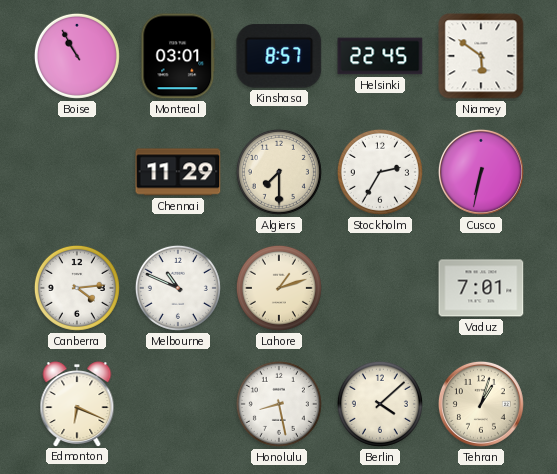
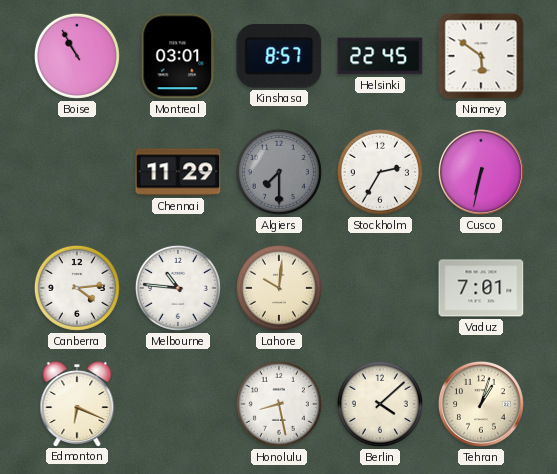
Algiers dial: cream -> grey
Melbourne: 10:49 -> 10:46
Lahore: 1:12 -> 10:01
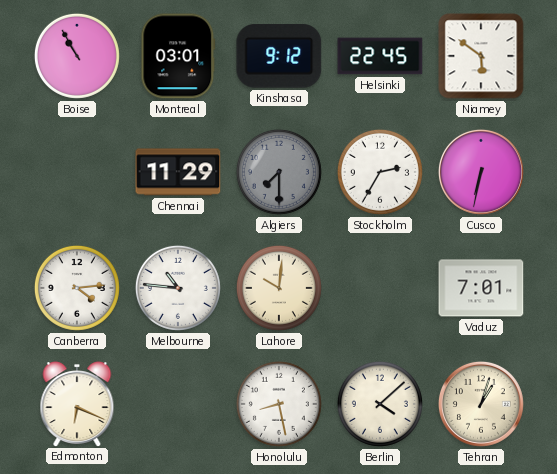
Kinshasa: 8:57 -> 9:12
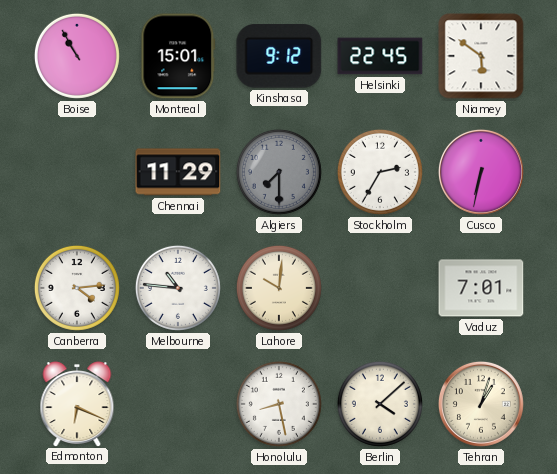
Montreal: 03:01 -> 15:01
